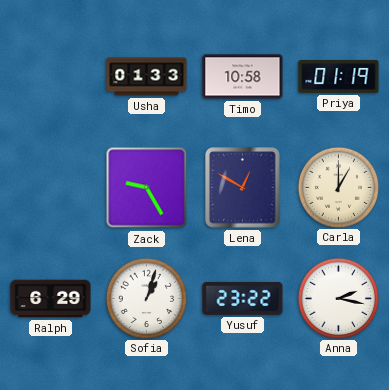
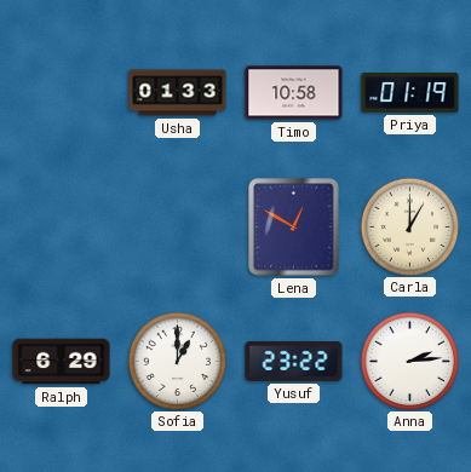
Zack: 9:25 -> none
Sofia: 1:03 -> 1:00
Anna: 2:17 -> 2:14
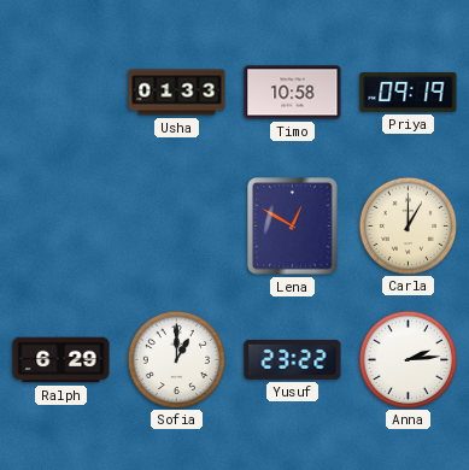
Priya: 01:19 -> 09:19
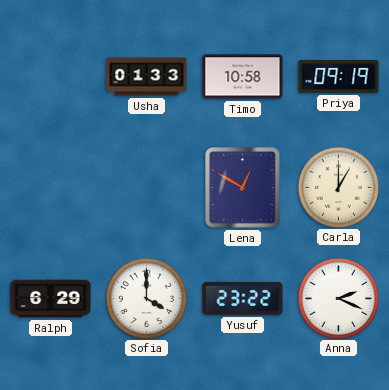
Sofia: 1:00 -> 4:00
Anna: 2:14 -> 2:19
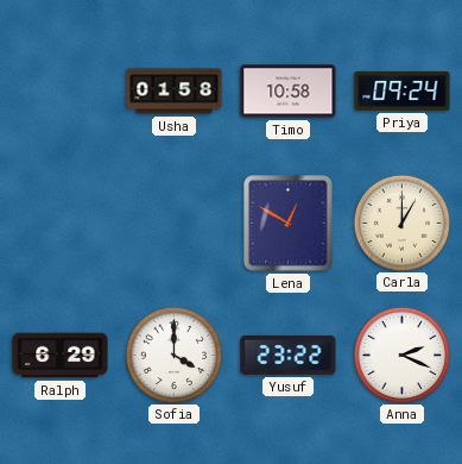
Usha: 01:33 -> 01:58
Priya: 09:19 -> 09:24
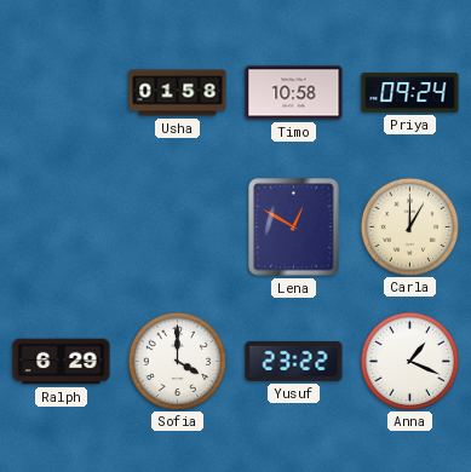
Anna: 2:19 -> 1:19
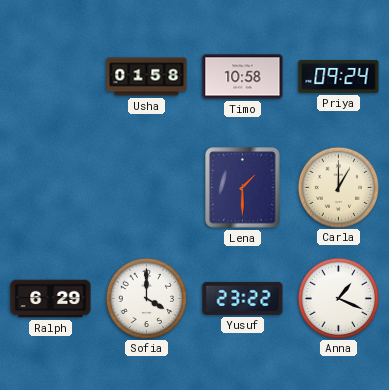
Lena: 12:50 -> 1:30
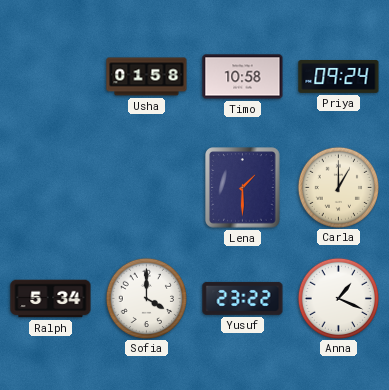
Ralph: 6:29 -> 5:34
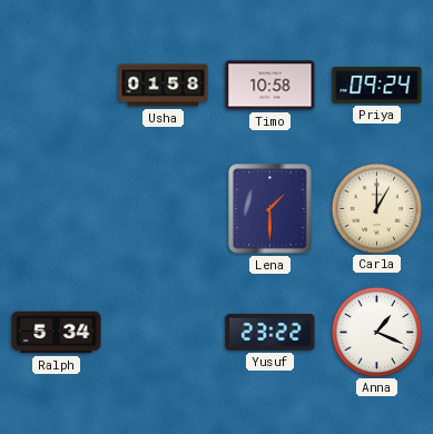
Sofia: 4:00 -> none
